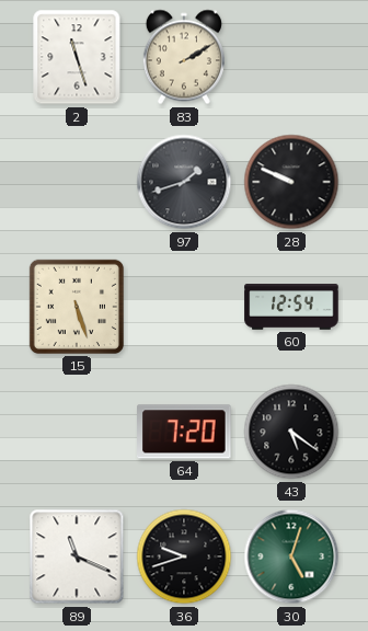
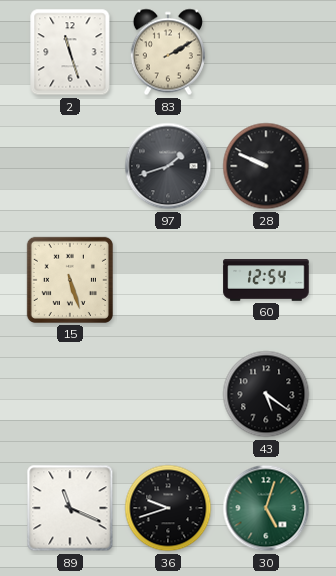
64: 7:20 -> none
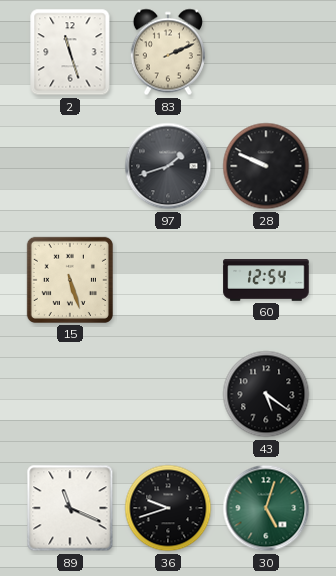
83: 2:10 -> 2:11
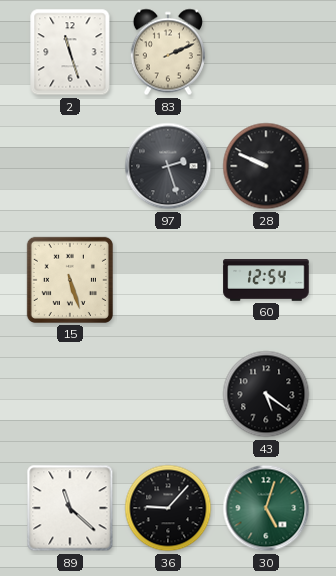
97: 1:42 -> 2:27
89: 11:19 -> 11:22
36: 9:42 -> 9:07
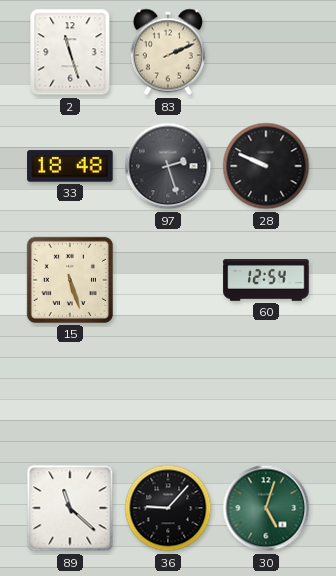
33: none -> 18:48
43: 5:21 -> none
